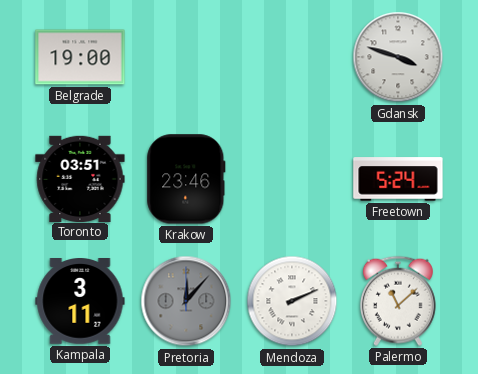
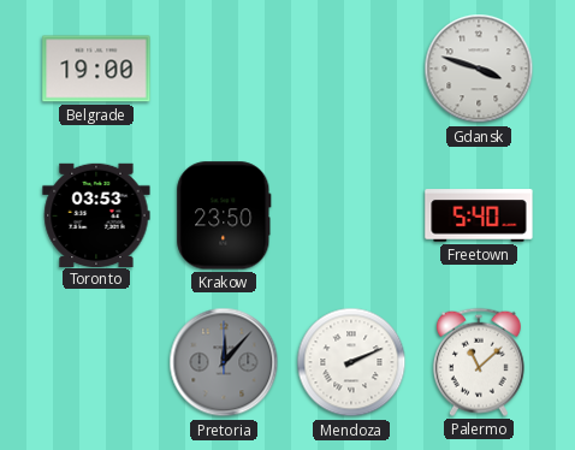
Toronto: 03:51 -> 03:53
Krakow: 23:46 -> 23:50
Freetown: 5:24 -> 5:40
Kampala: 3:11 -> none
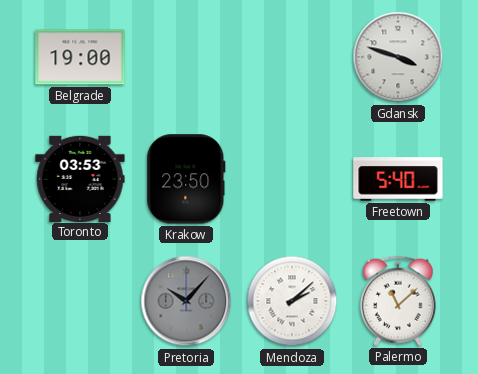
Pretoria: 12:07 -> 10:07
Mendoza: 2:11 -> 2:08
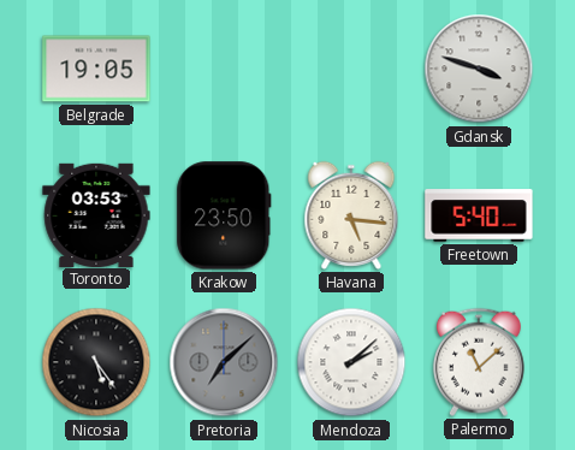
Belgrade: 19:00 -> 19:05
Havana: none -> 5:16
Nicosia: none -> 5:24
Pretoria: 10:07 -> 7:08
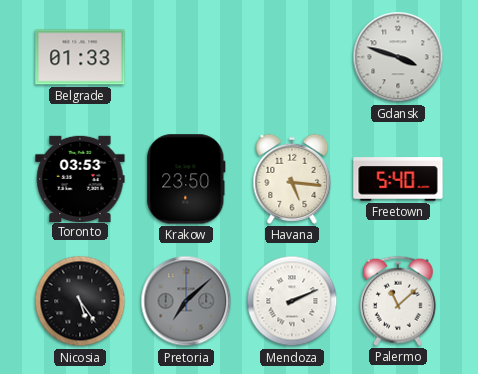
Belgrade: 19:05 -> 01:33
Mendoza: 2:08 -> 2:11
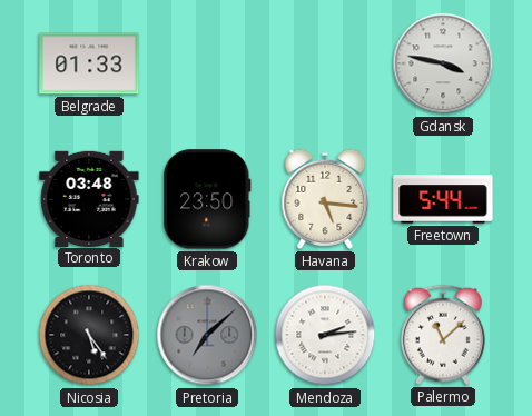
Gdansk: 3:48 -> 3:47
Toronto: 03:53 -> 03:48
Freetown: 5:40 -> 5:44
Mendoza: 2:11 -> 2:14
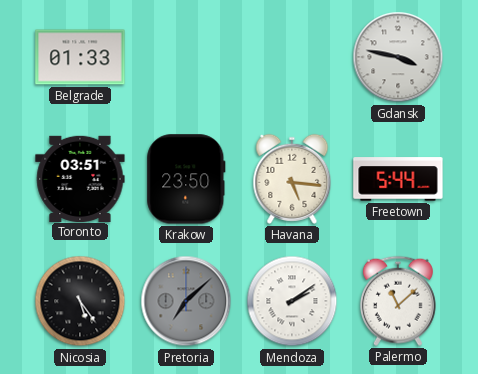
Toronto: 03:48 -> 03:51
Mendoza: 2:14 -> 2:09
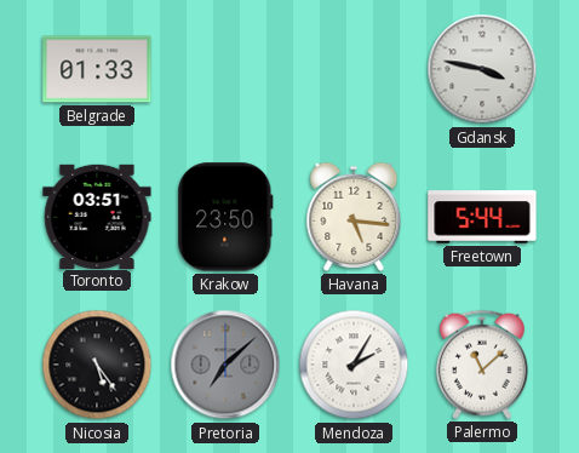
Mendoza: 2:09 -> 2:05
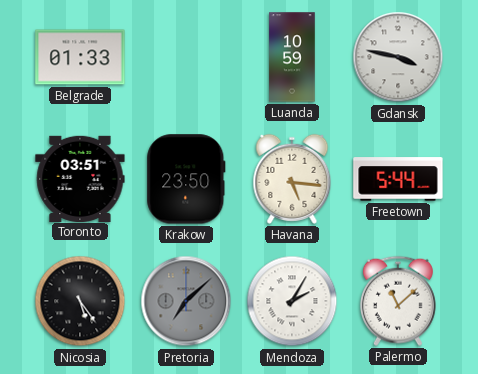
Luanda: none -> 10:59
